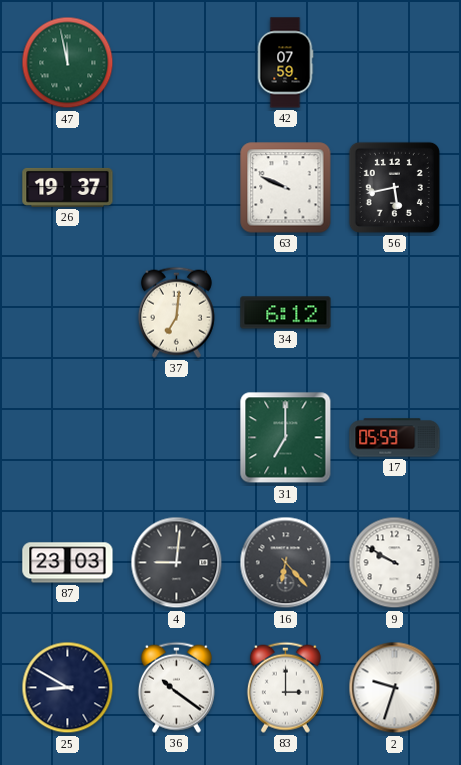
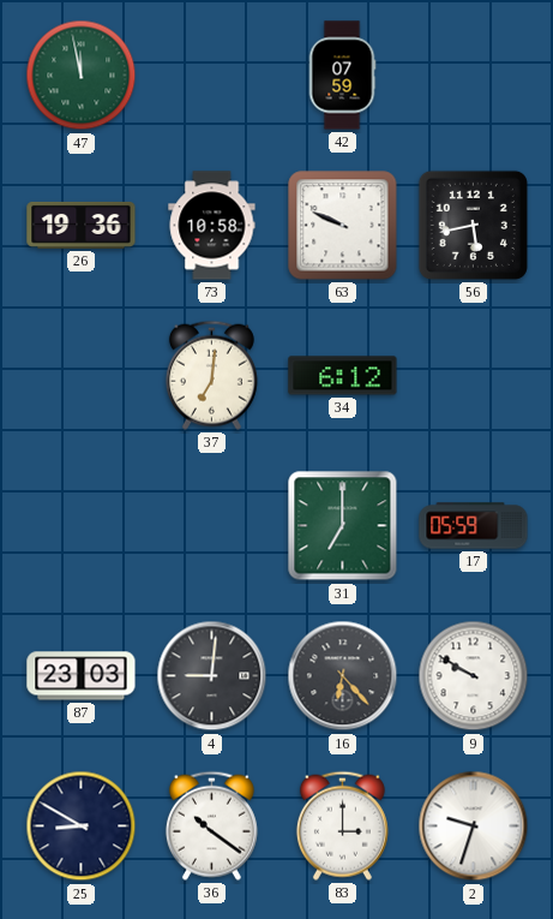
26: 19:37 -> 19:36
73: none -> 10:58
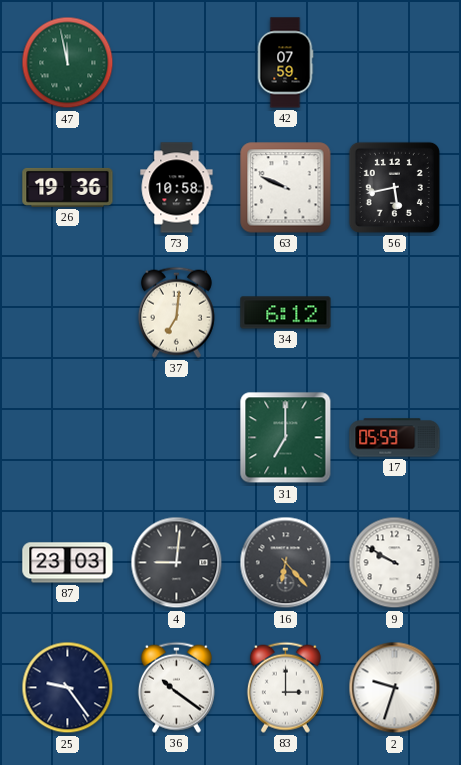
25: 8:50 -> 9:24
